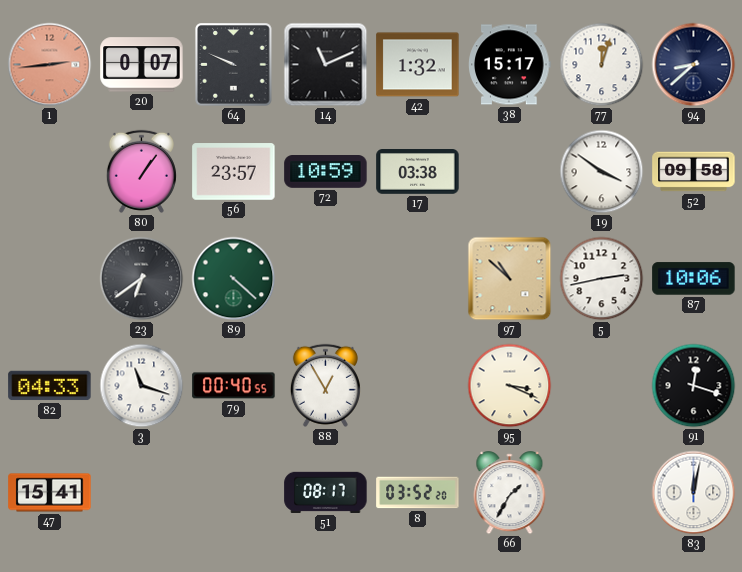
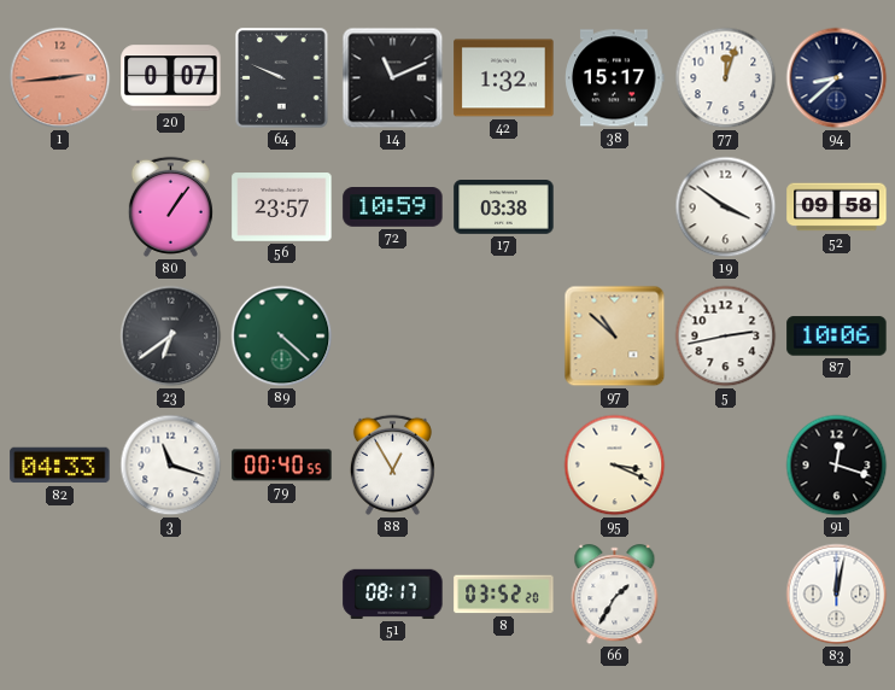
47: 15:41 -> none
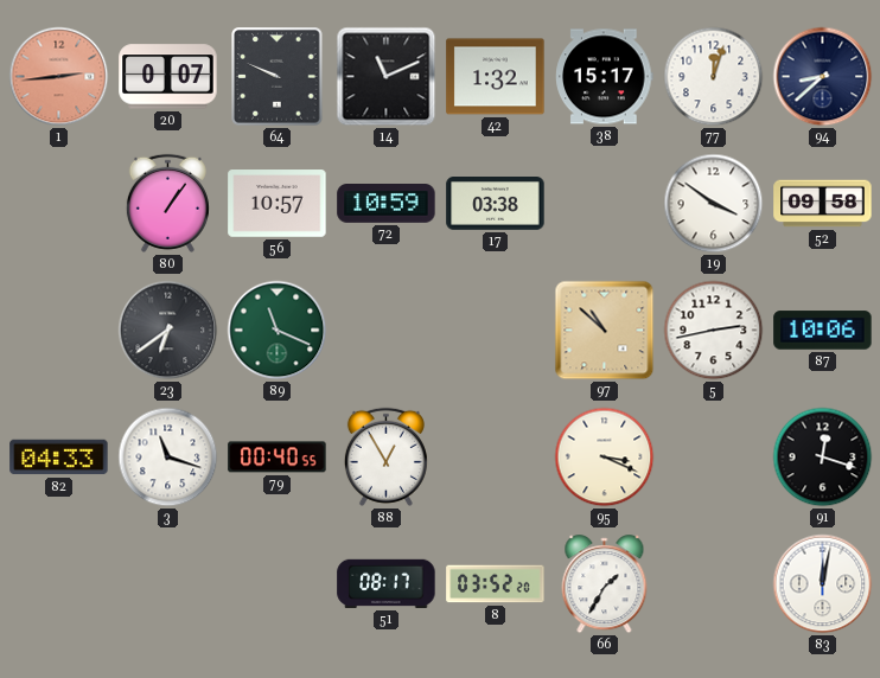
56: 23:57 -> 10:57
89: 4:22 -> 11:19
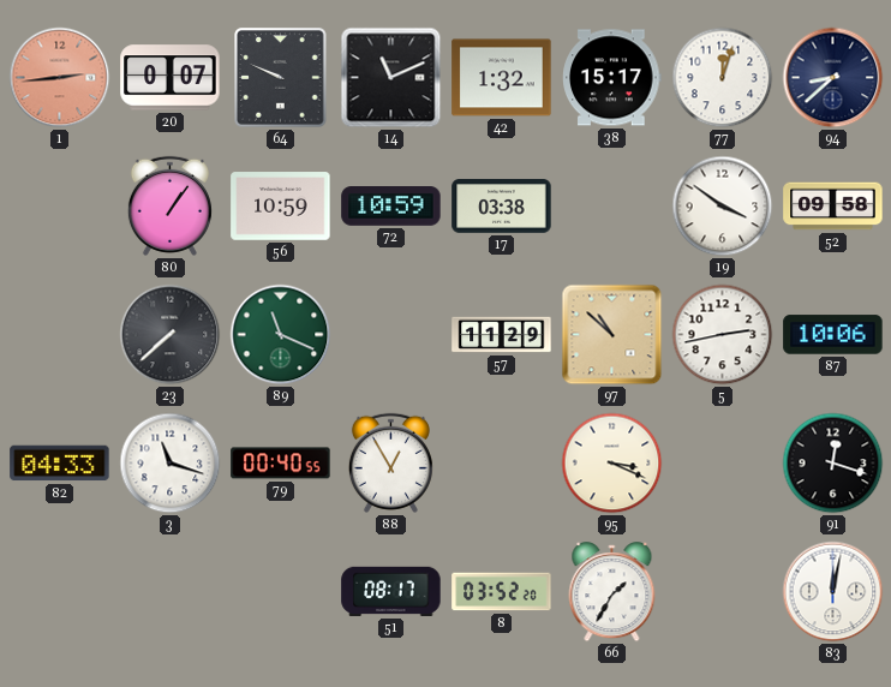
56: 10:57 -> 10:59
23: 6:39 -> 7:38
57: none -> 11:29
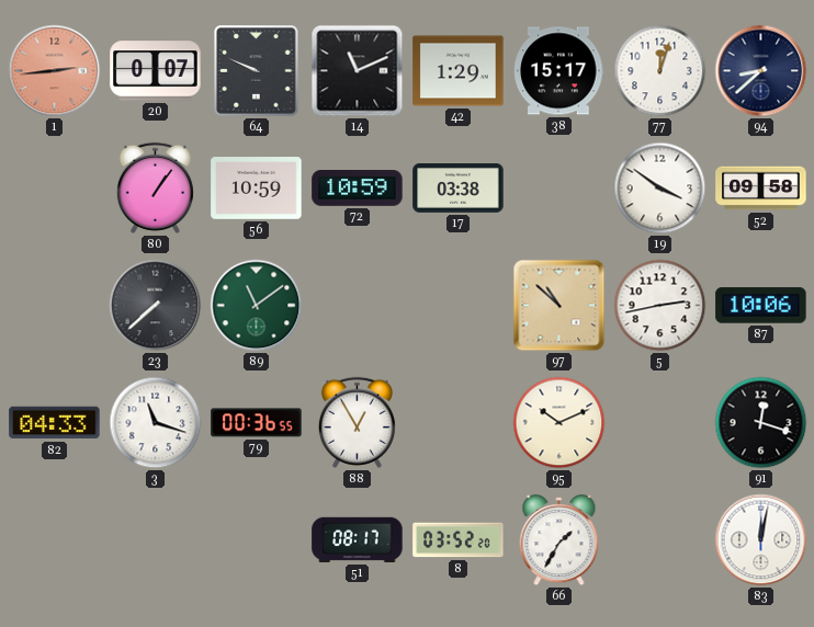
42: 1:32 -> 1:29
89: 11:19 -> 11:09
57: 11:29 -> none
79: 00:40 -> 00:36
95: 3:19 -> 10:11
